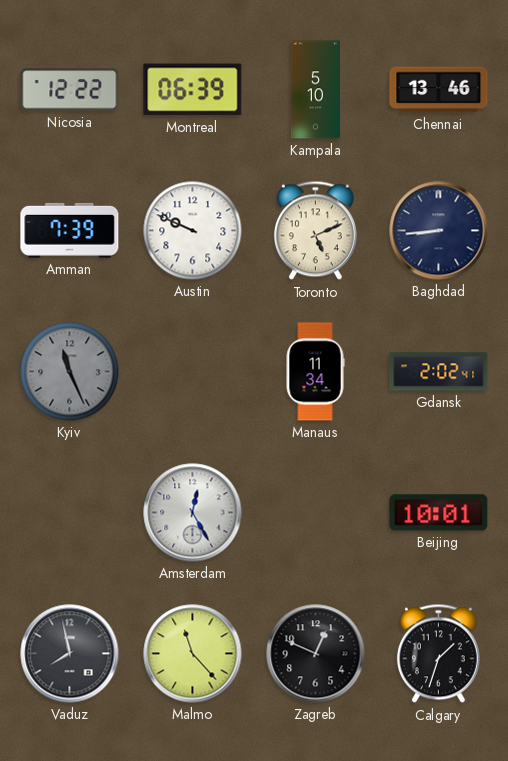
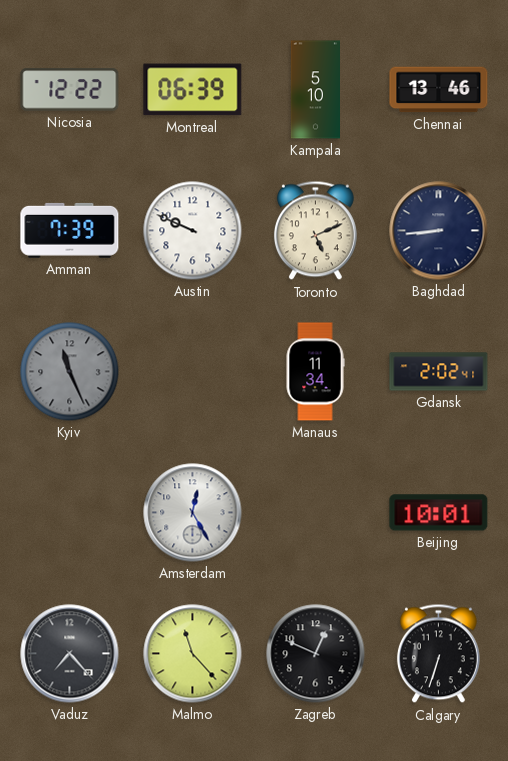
Vaduz: 7:58 -> 7:23
Calgary: 1:33 -> 6:33
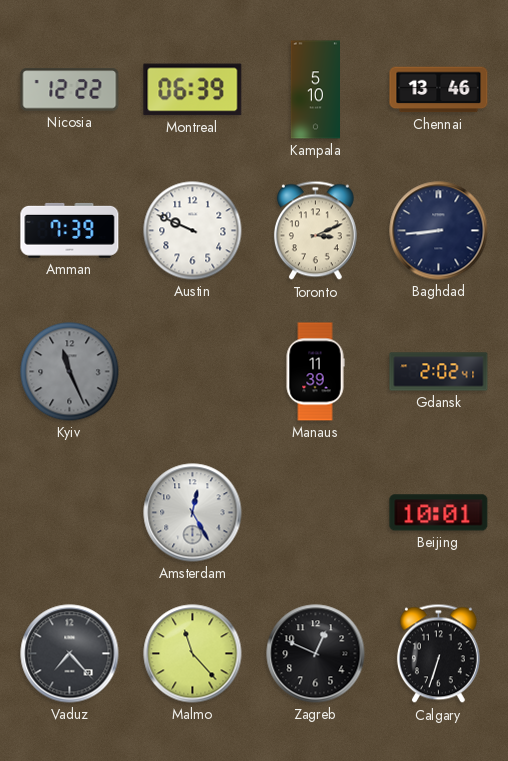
Toronto: 5:11 -> 3:11
Manaus: 11:34 -> 11:39
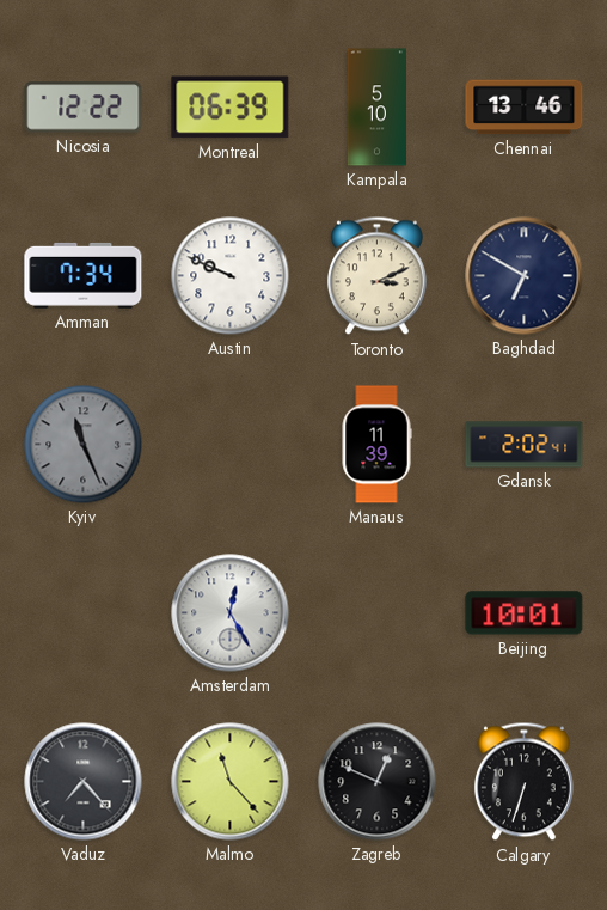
Amman: 7:39 -> 7:34
Baghdad: 8:44 -> 6:50
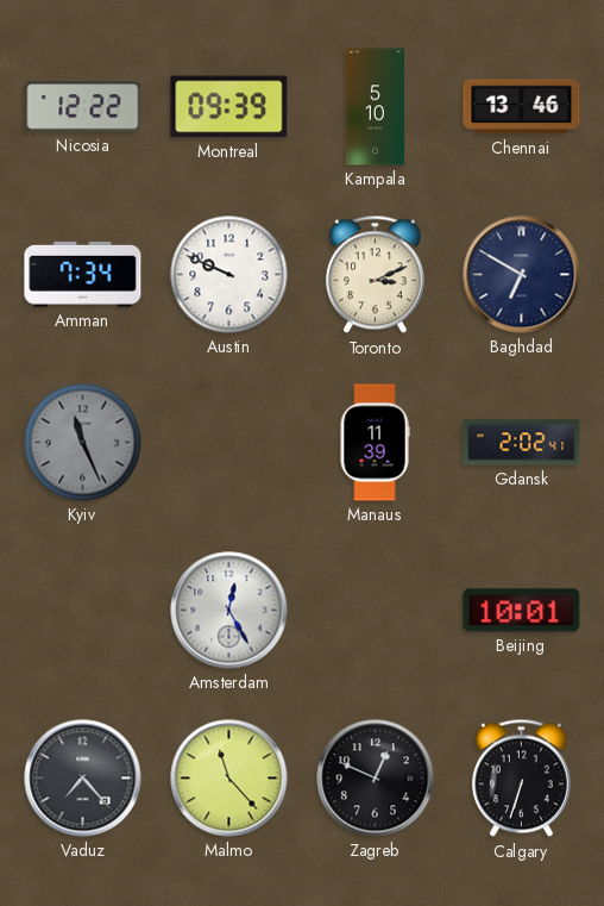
Montreal: 06:39 -> 09:39
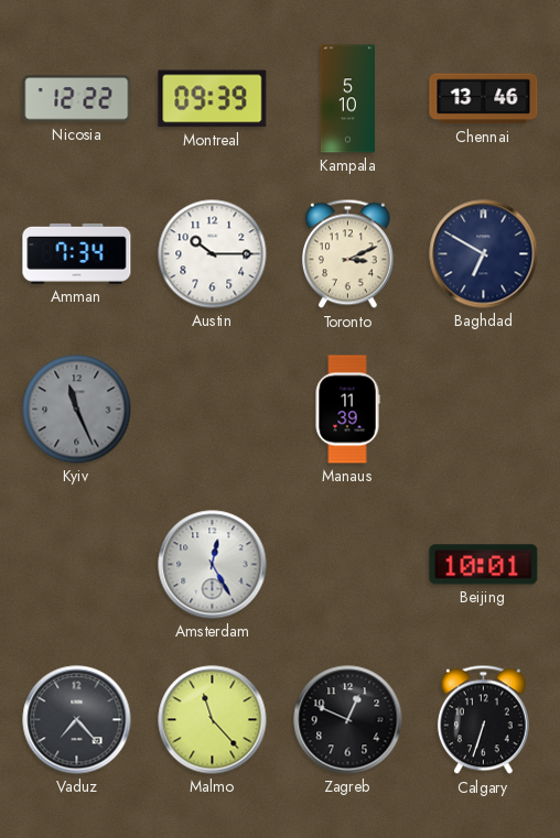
Austin: 9:49 -> 10:15
Gdansk: 2:02 -> none
